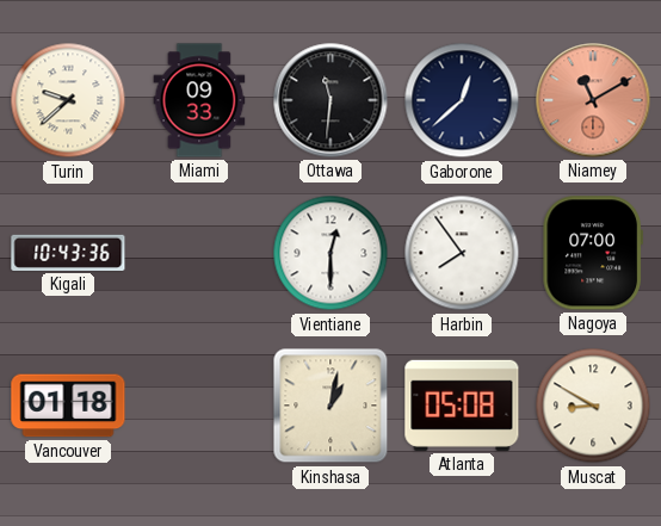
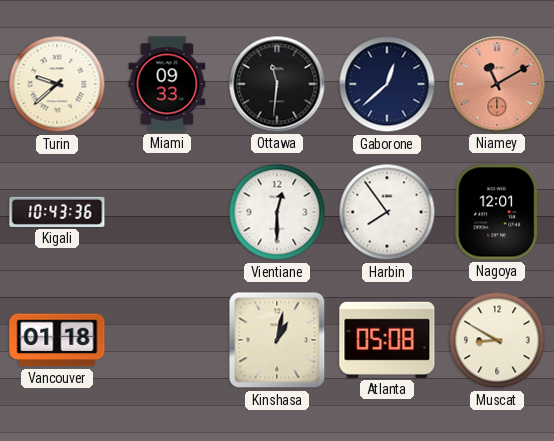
Nagoya: 07:00 -> 12:01
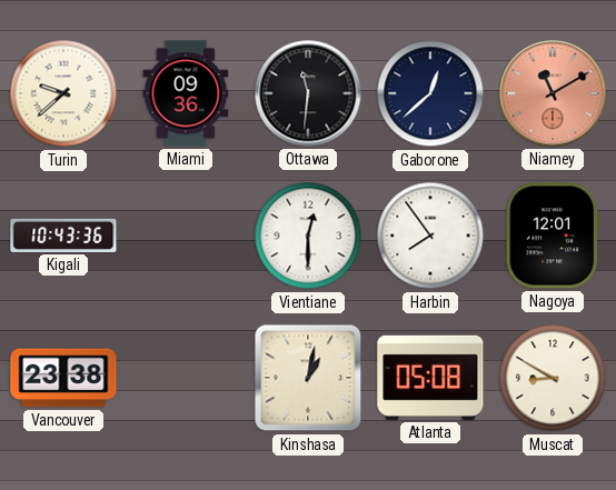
Miami: 09:33 -> 09:36
Vancouver: 01:18 -> 23:38
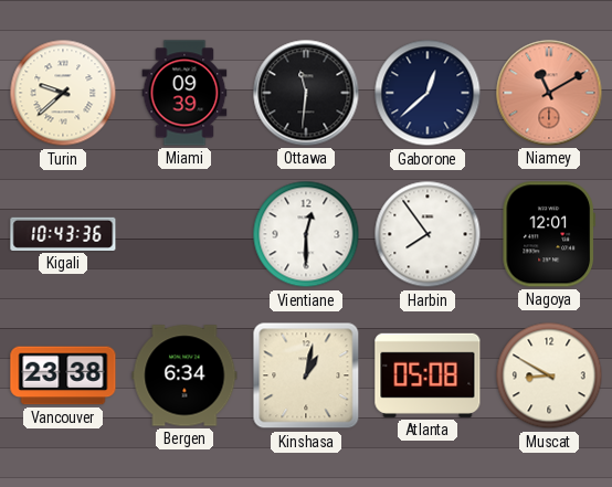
Miami: 09:36 -> 09:39
Bergen: none -> 6:34
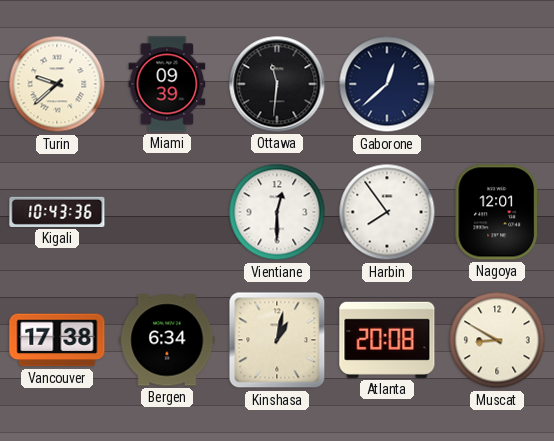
Niamey: 11:10 -> none
Vancouver: 23:38 -> 17:38
Atlanta: 05:08 -> 20:08
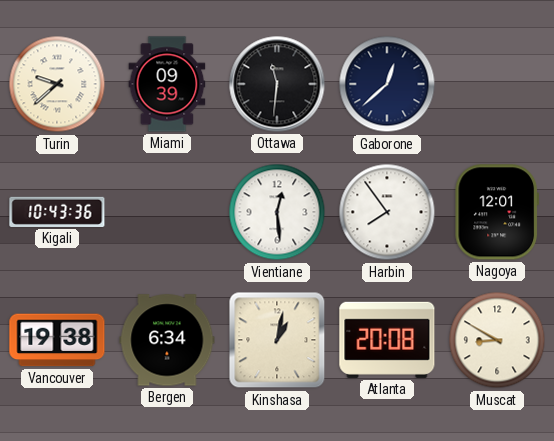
Vientiane: 12:30 -> 12:29
Vancouver: 17:38 -> 19:38
